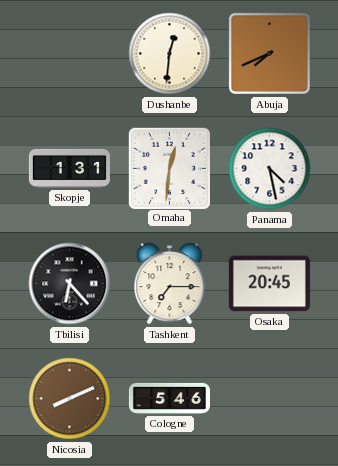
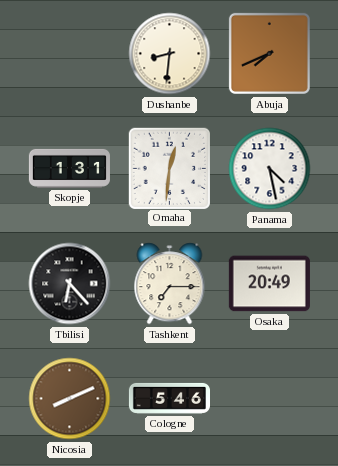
Dushanbe: 12:31 -> 8:31
Osaka: 20:45 -> 20:49
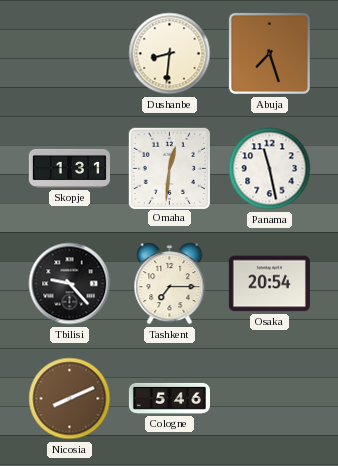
Abuja: 7:41 -> 7:27
Panama: 4:28 -> 11:28
Tbilisi: 6:23 -> 9:23
Osaka: 20:49 -> 20:54
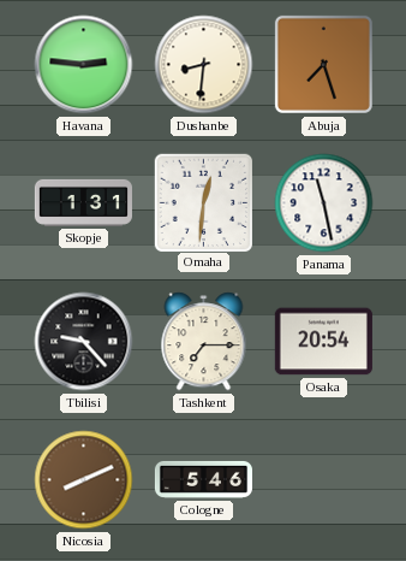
Havana: none -> 2:46
